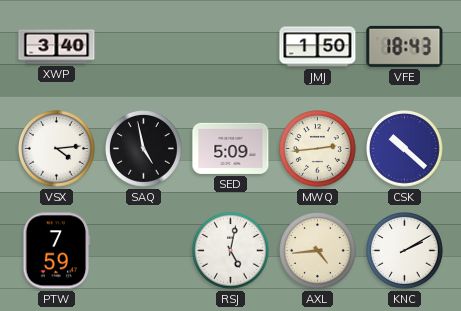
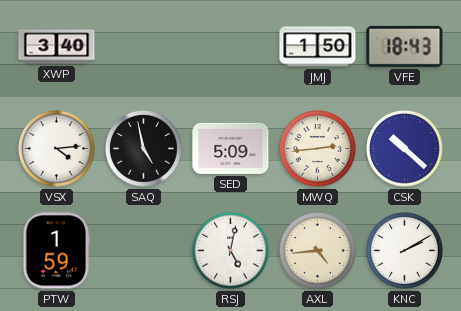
PTW: 7:59 -> 1:59
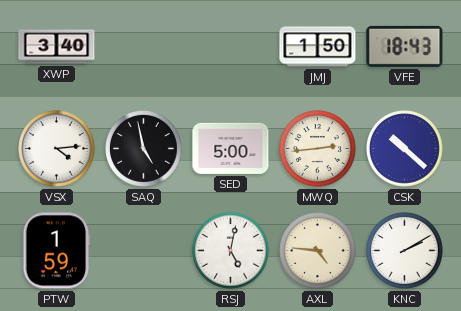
SED: 5:09 -> 5:00
AXL: 4:44 -> 4:46
